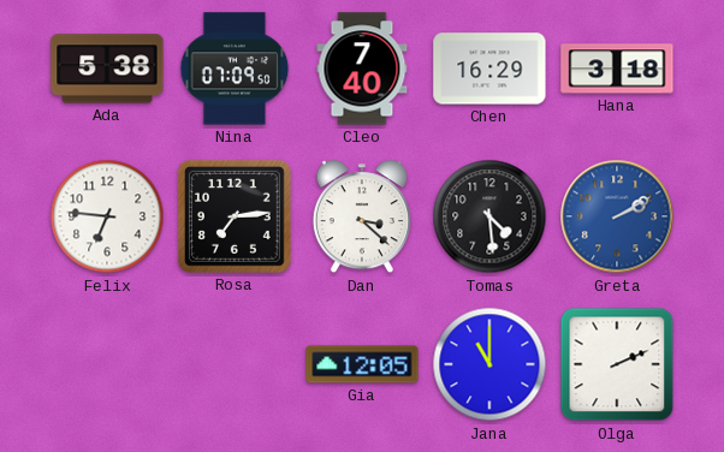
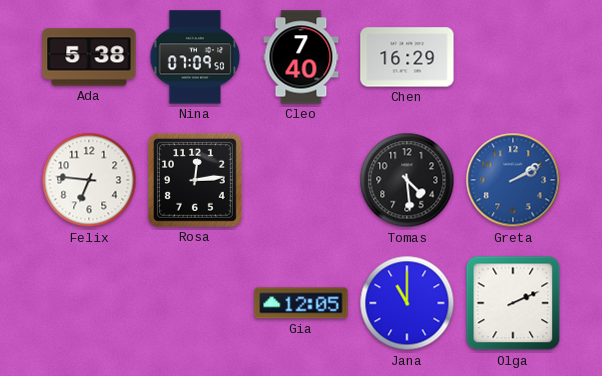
Hana: 3:18 -> none
Rosa: 7:14 -> 12:14
Dan: 3:22 -> none
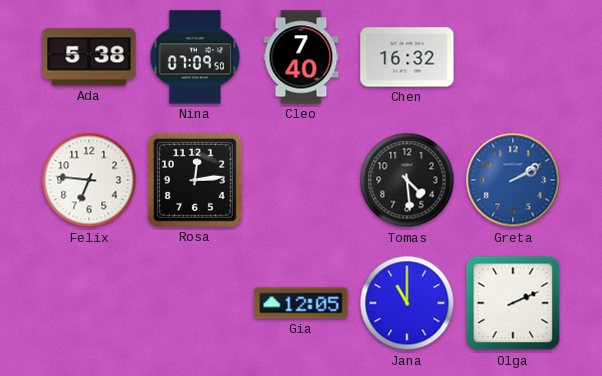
Chen: 16:29 -> 16:32
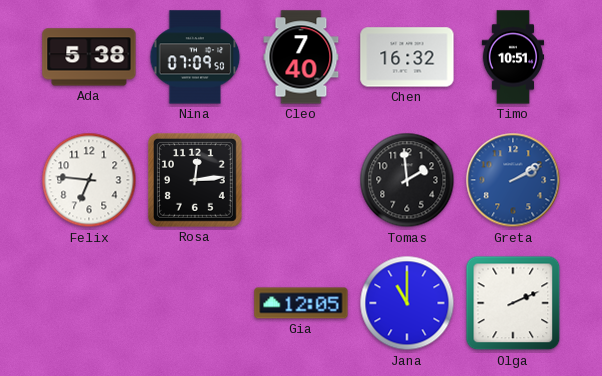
Timo: none -> 10:51
Tomas: 4:29 -> 1:59
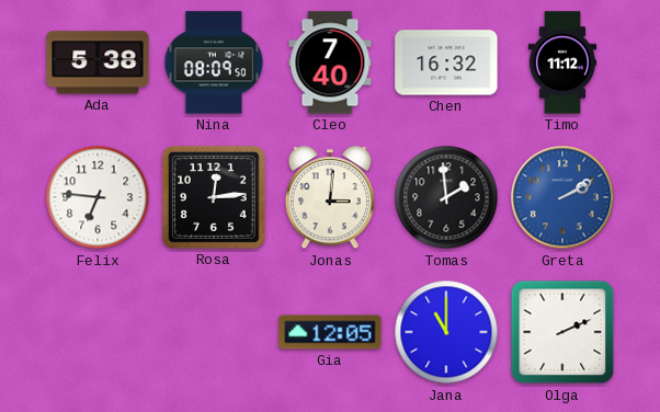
Nina: 07:09 -> 08:09
Timo: 10:51 -> 11:12
Jonas: none -> 3:01
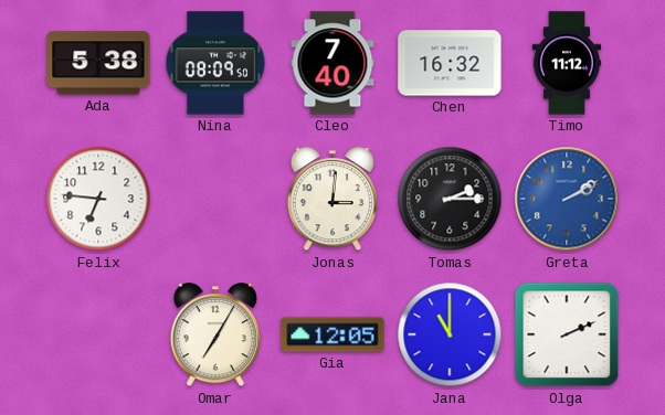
Rosa: 12:14 -> none
Tomas: 1:59 -> 2:15
Omar: none -> 7:05
